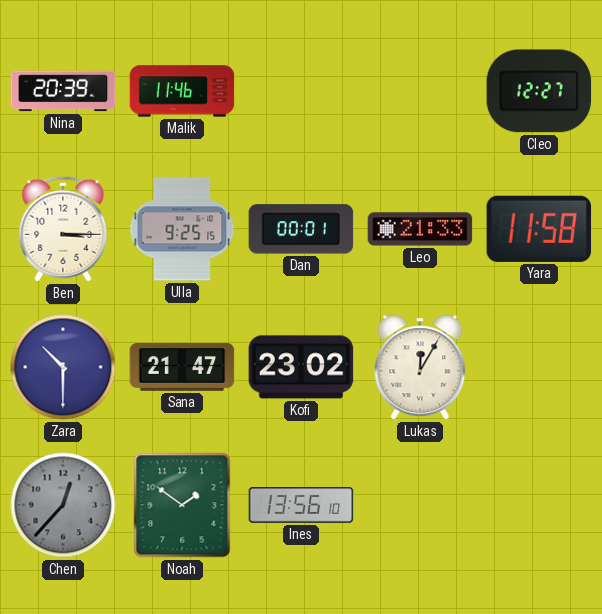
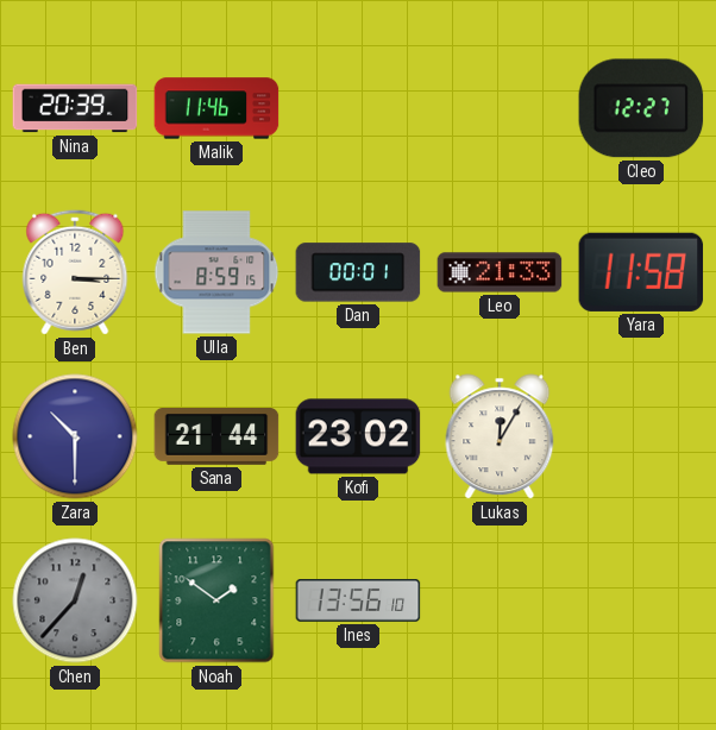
Ulla: 9:25 -> 8:59
Sana: 21:47 -> 21:44
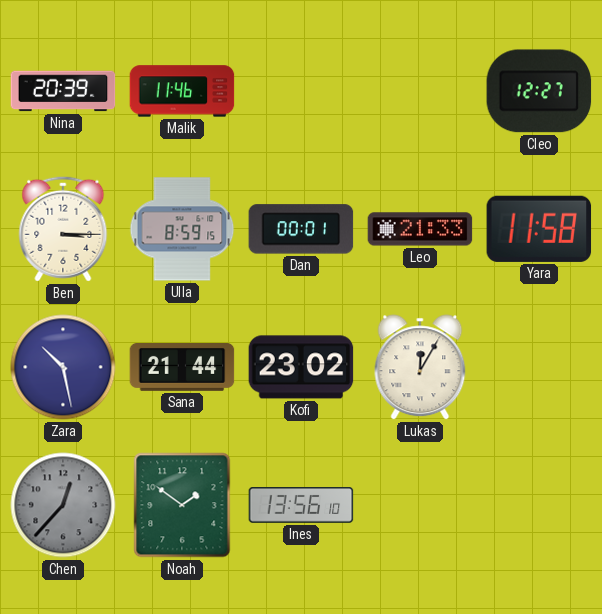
Zara: 10:30 -> 10:28
